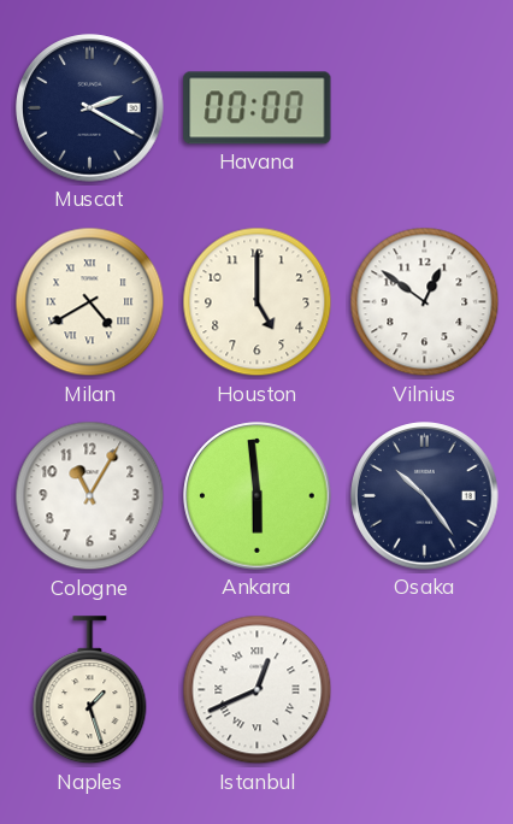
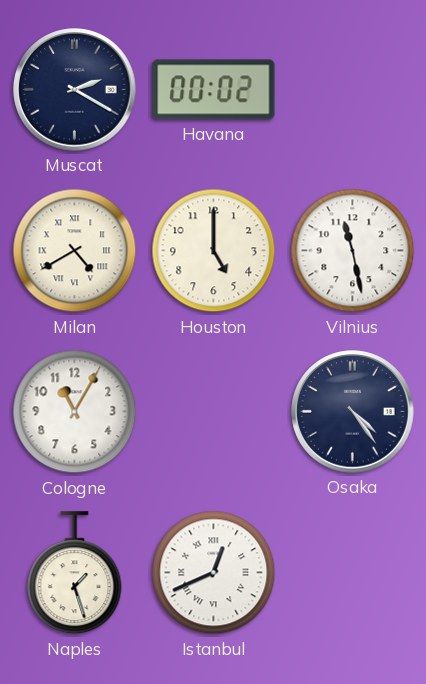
Havana: 00:00 -> 00:02
Vilnius: 12:51 -> 11:28
Ankara: 5:59 -> none
Osaka: 10:24 -> 4:24
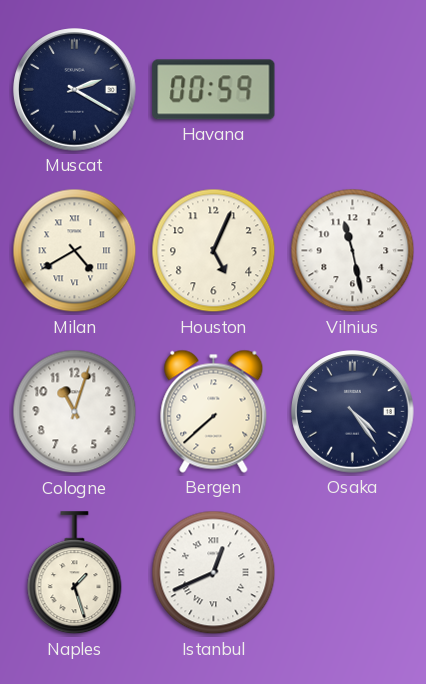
Havana: 00:02 -> 00:59
Houston: 5:00 -> 5:04
Cologne: 11:05 -> 11:03
Bergen: none -> 7:38
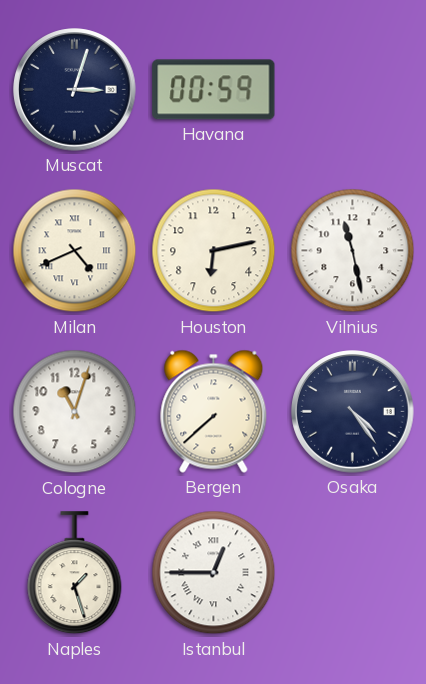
Muscat: 2:20 -> 3:03
Milan: 4:40 -> 4:41
Houston: 5:04 -> 6:13
Istanbul: 12:41 -> 12:45
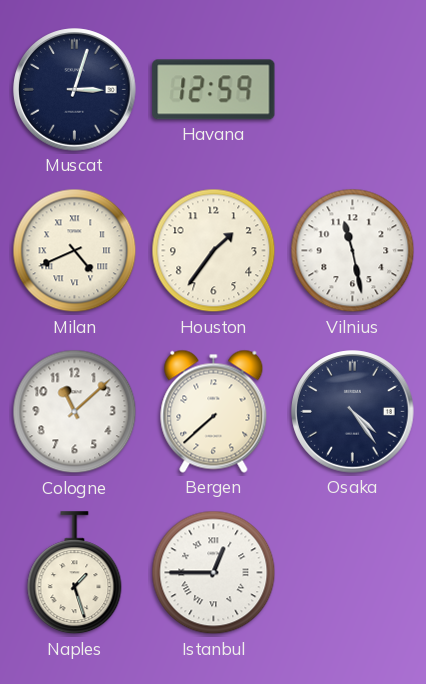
Havana: 00:59 -> 12:59
Houston: 6:13 -> 1:36
Cologne: 11:03 -> 11:08
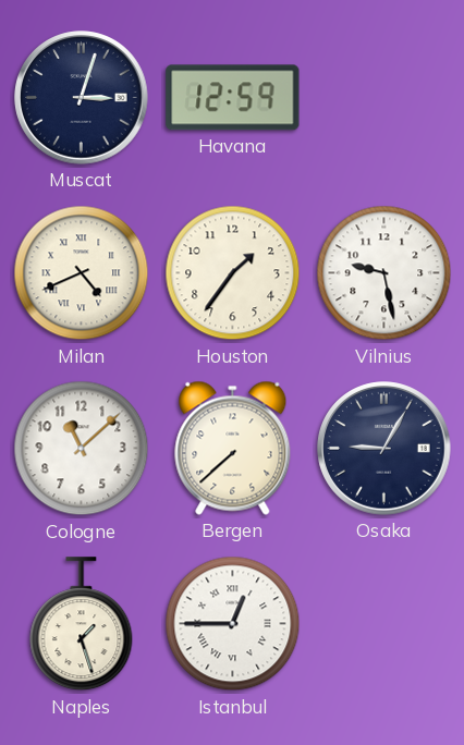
Vilnius: 11:28 -> 9:28
Osaka: 4:24 -> 9:05
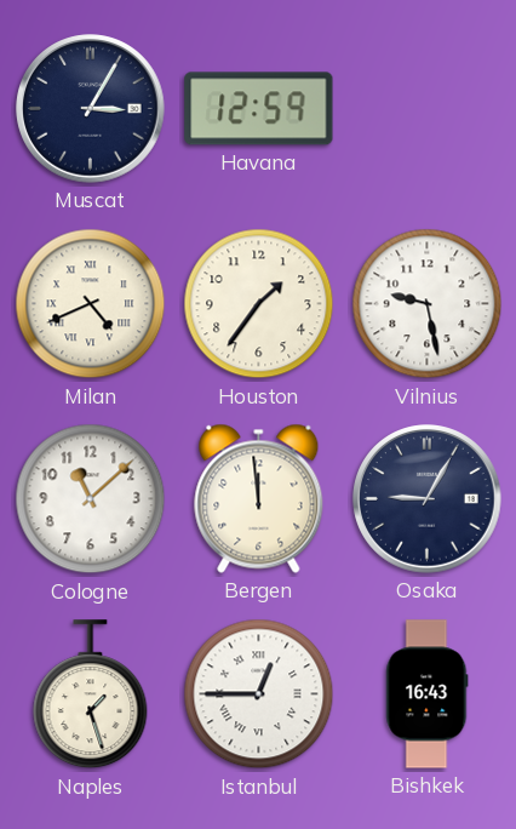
Muscat: 3:03 -> 3:05
Bergen: 7:38 -> 11:59
Bishkek: none -> 16:43
